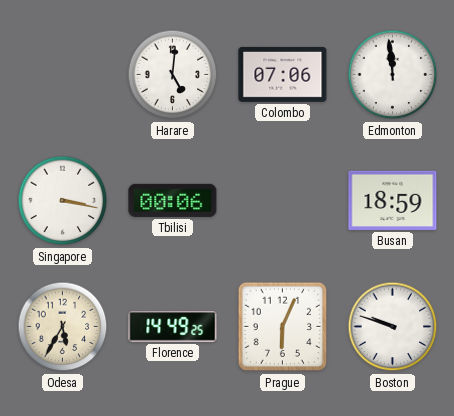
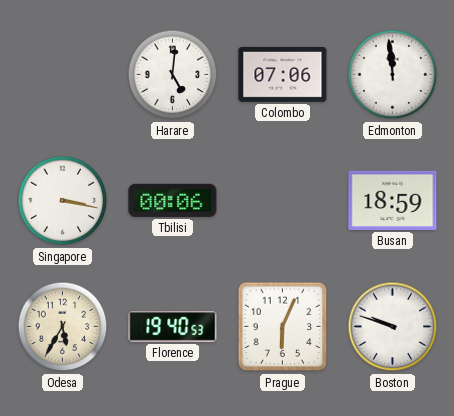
Florence: 14:49 -> 19:40
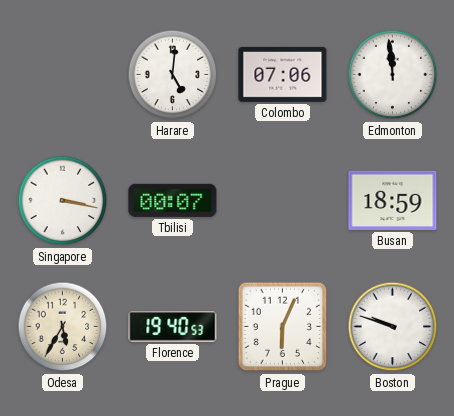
Tbilisi: 00:06 -> 00:07
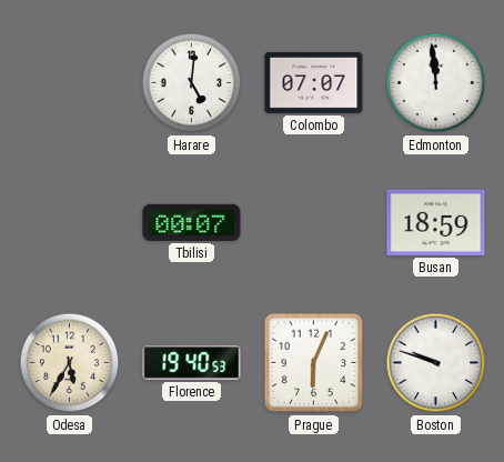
Colombo: 07:06 -> 07:07
Singapore: 3:17 -> none
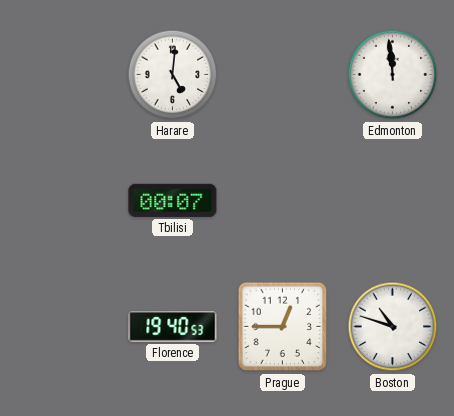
Colombo: 07:07 -> none
Busan: 18:59 -> none
Odesa: 5:35 -> none
Prague: 6:04 -> 12:45
Boston: 9:48 -> 10:48
